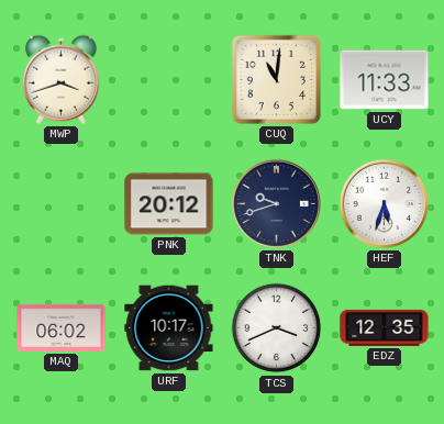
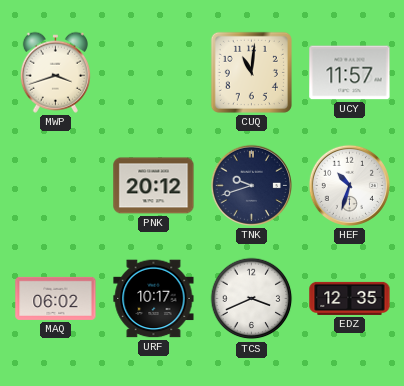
UCY: 11:33 -> 11:57
HEF: 5:33 -> 10:33
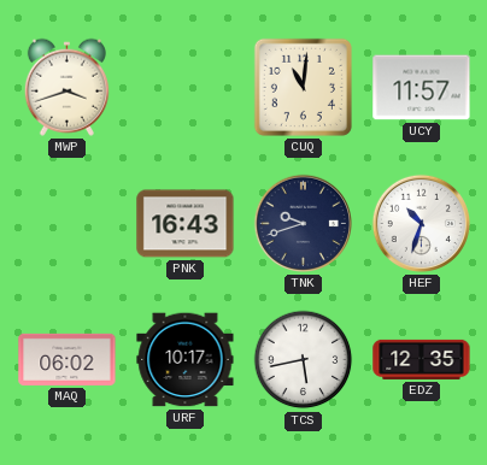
PNK: 20:12 -> 16:43
TCS: 3:41 -> 5:43
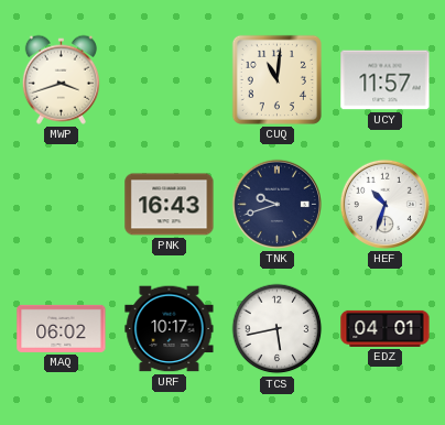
EDZ: 12:35 -> 04:01
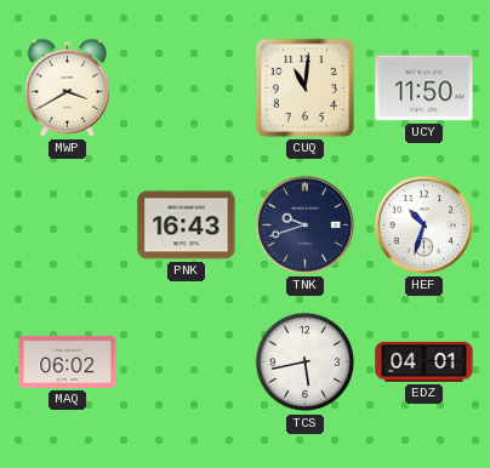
MWP: 3:42 -> 3:40
UCY: 11:57 -> 11:50
URF: 10:17 -> none
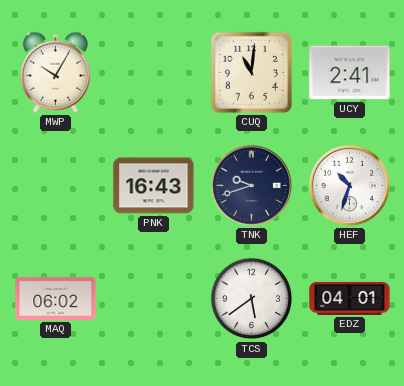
MWP: 3:40 -> 10:05
UCY: 11:50 -> 2:41
TCS: 5:43 -> 5:39
